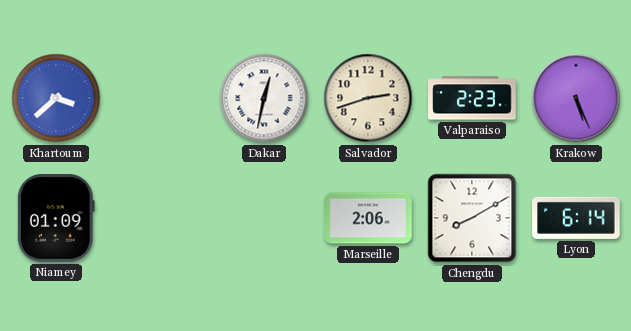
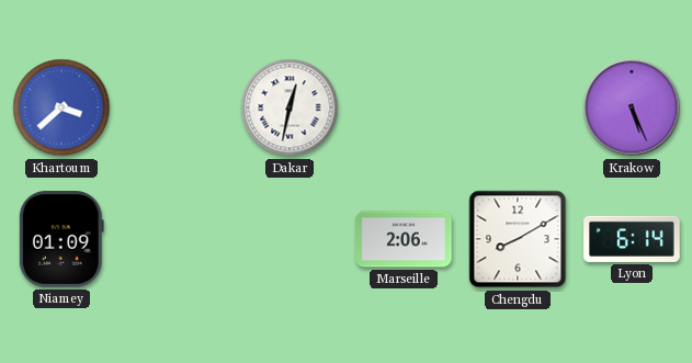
Salvador: 2:42 -> none
Valparaiso: 2:23 -> none
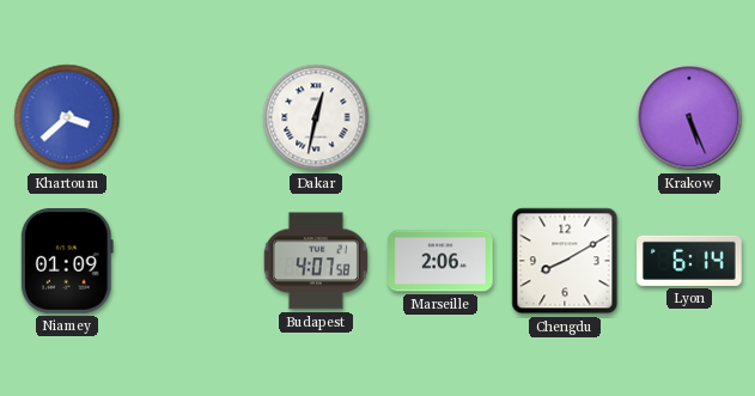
Budapest: none -> 4:07
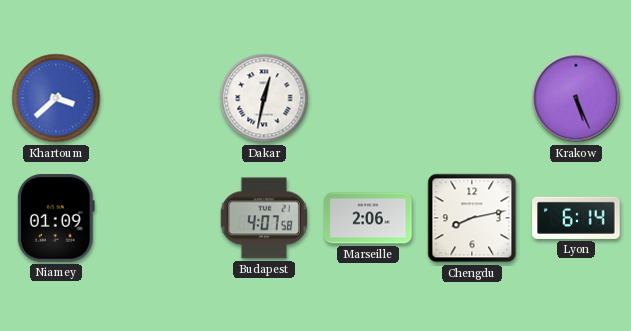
Chengdu: 8:10 -> 8:13
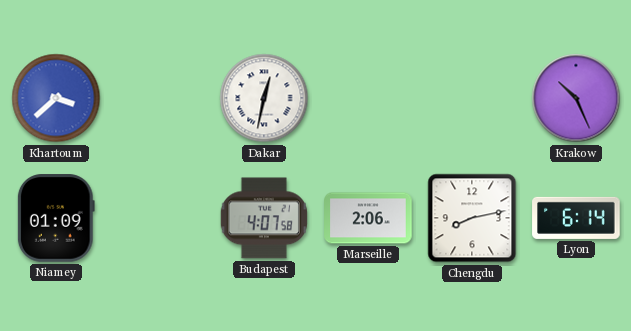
Krakow: 5:26 -> 10:26
